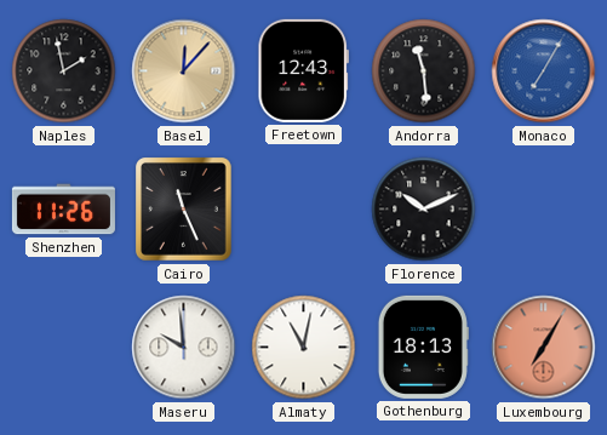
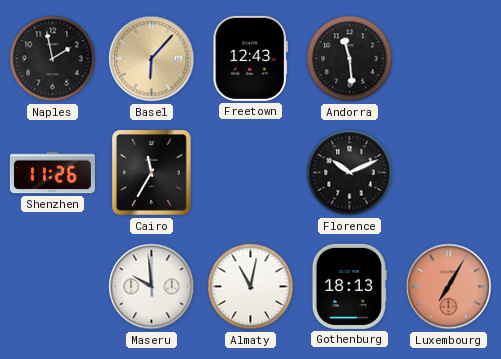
Basel: 12:07 -> 6:07
Monaco: 7:05 -> none
Cairo: 11:26 -> 11:35
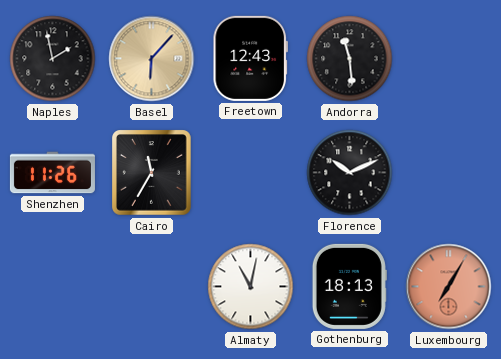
Maseru: 9:59 -> none
